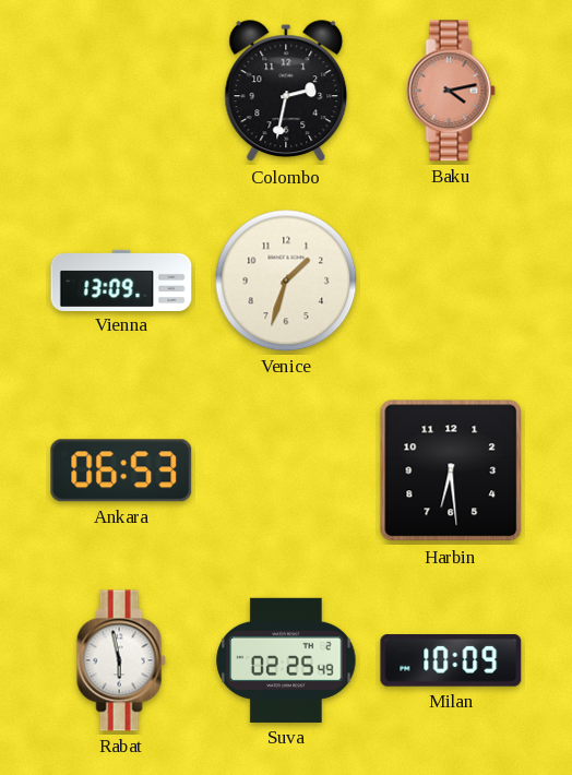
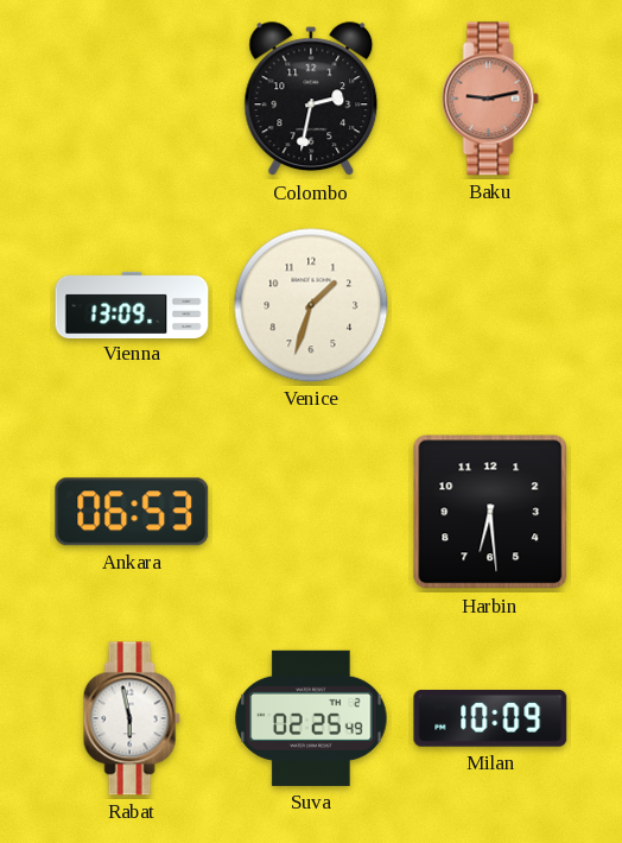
Baku: 4:13 -> 9:13
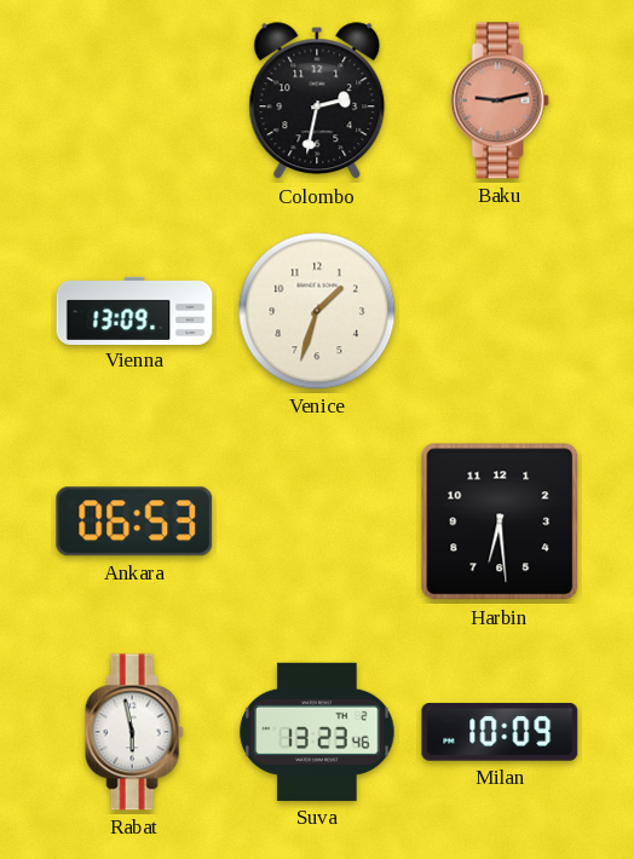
Suva: 02:25 -> 13:23
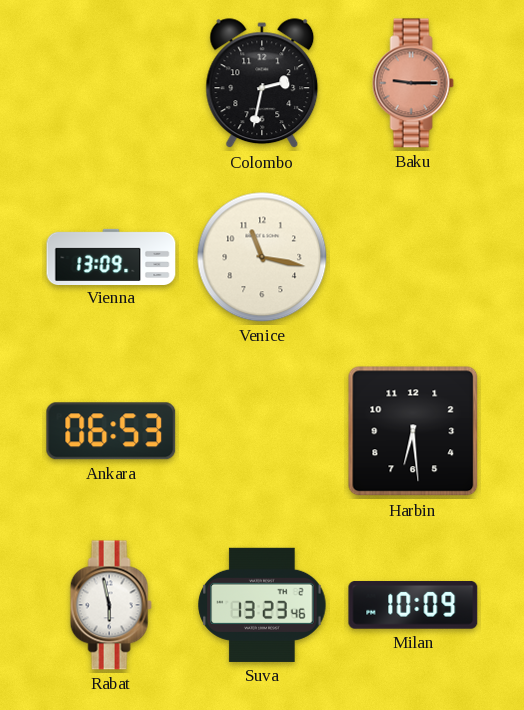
Baku: 9:13 -> 9:15
Venice: 1:33 -> 11:17
